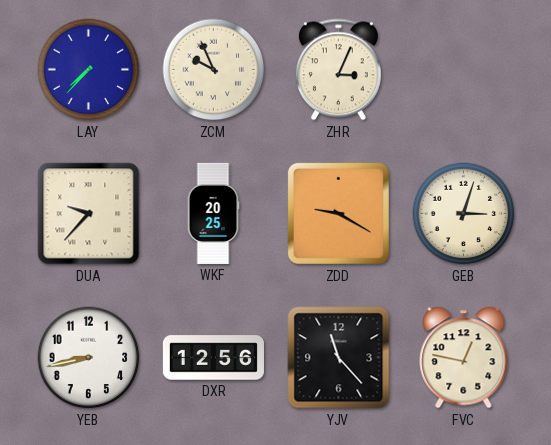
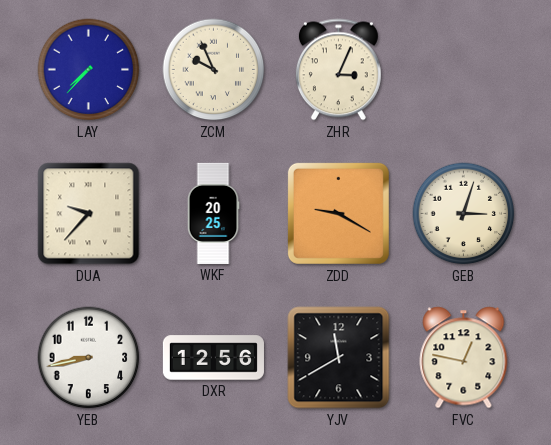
YJV: 11:23 -> 11:40
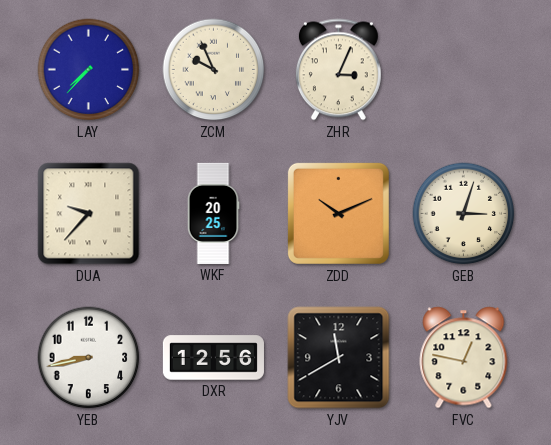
ZDD: 9:20 -> 10:11
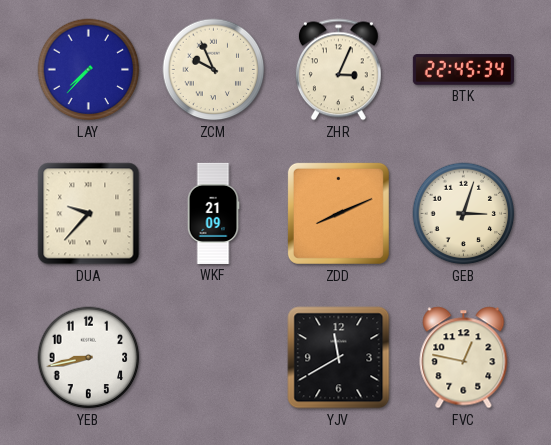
BTK: none -> 22:45
WKF: 20:25 -> 21:09
ZDD: 10:11 -> 8:11
DXR: 12:56 -> none
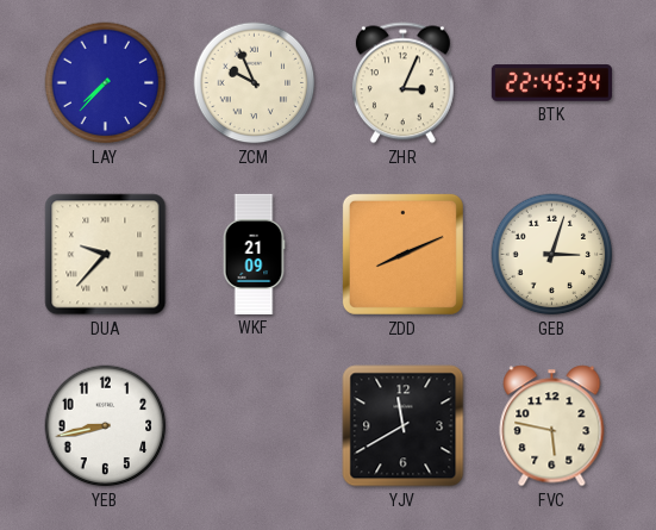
FVC: 12:47 -> 5:47
